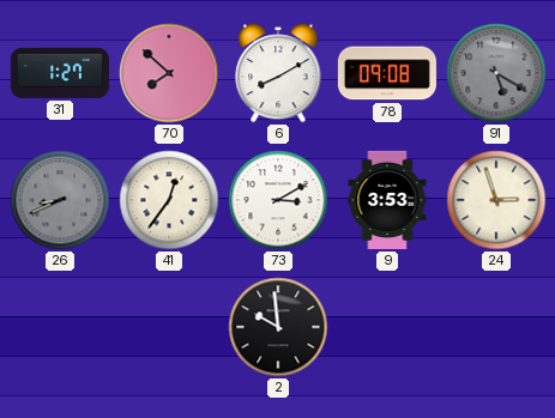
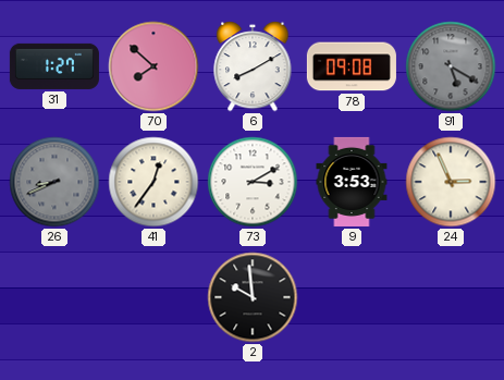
24: 2:57 -> 2:56
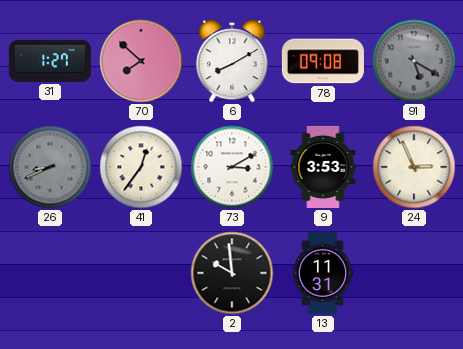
13: none -> 11:31
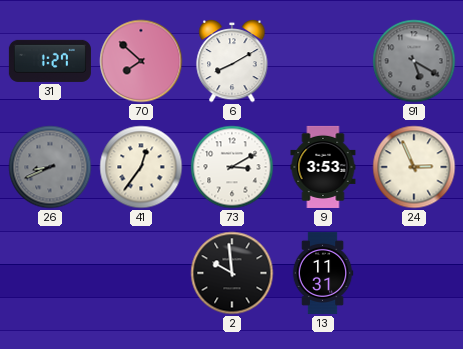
78: 09:08 -> none
